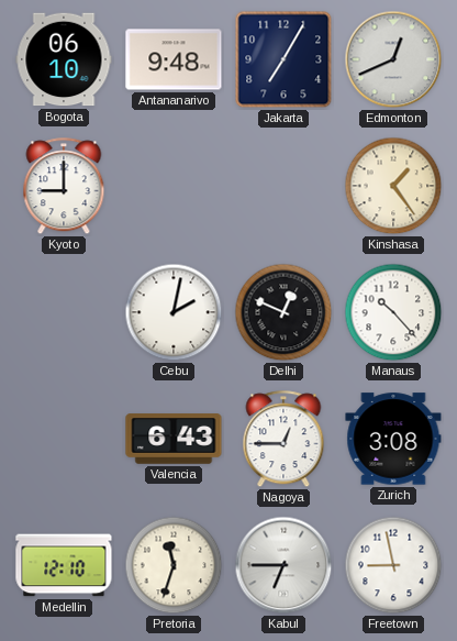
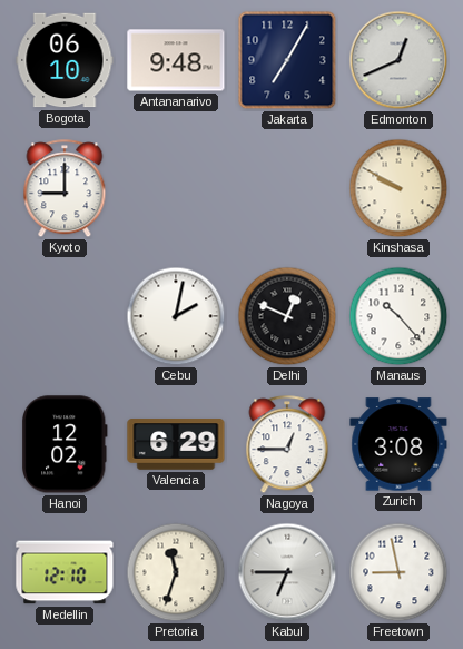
Kinshasa: 1:24 -> 9:50
Hanoi: none -> 12:02
Valencia: 6:43 -> 6:29
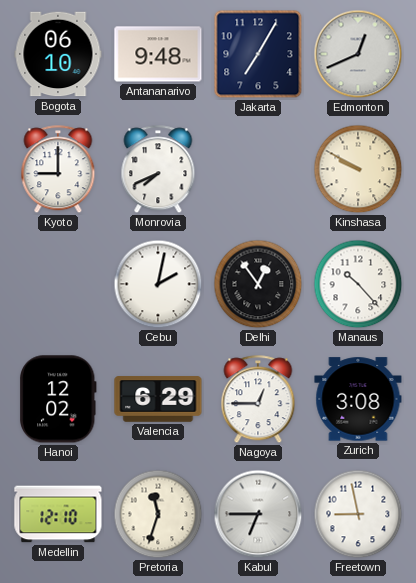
Monrovia: none -> 7:41
Delhi: 12:49 -> 12:54
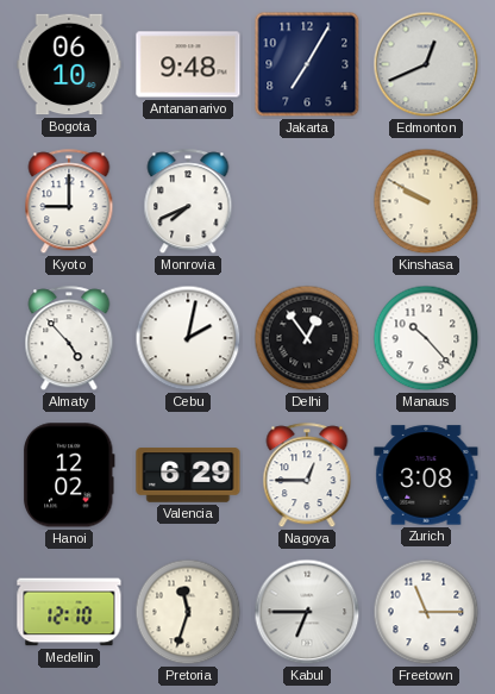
Almaty: none -> 4:53
Freetown: 8:58 -> 11:15
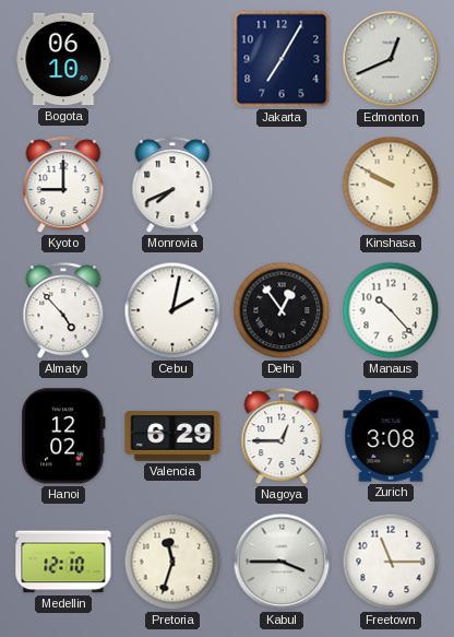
Antananarivo: 9:48 -> none
Kabul: 6:45 -> 3:45
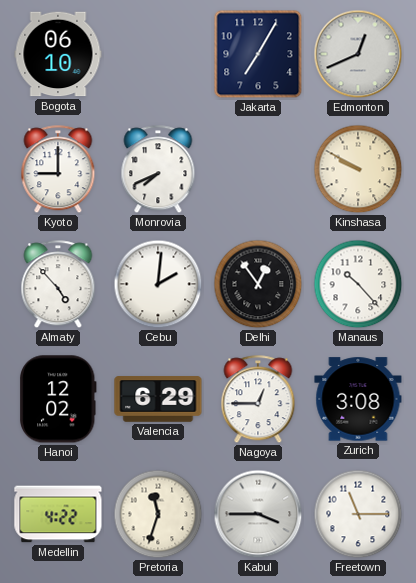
Cebu: 2:02 -> 2:01
Medellin: 12:10 -> 4:22
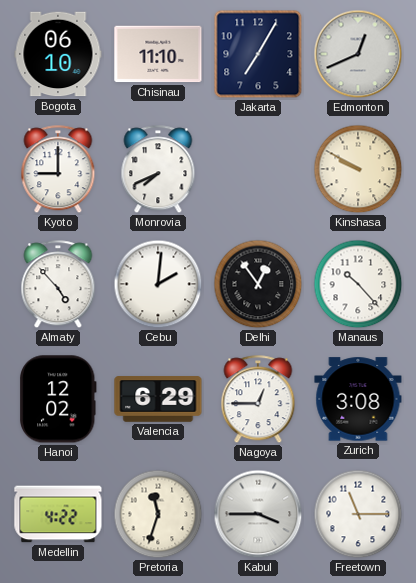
Chisinau: none -> 11:10
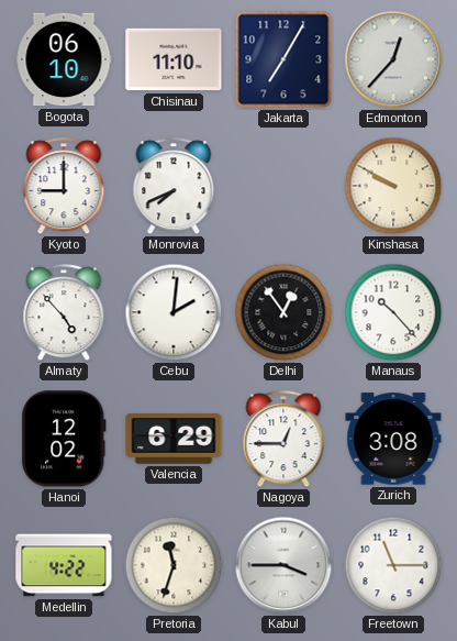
Edmonton: 12:41 -> 12:37
